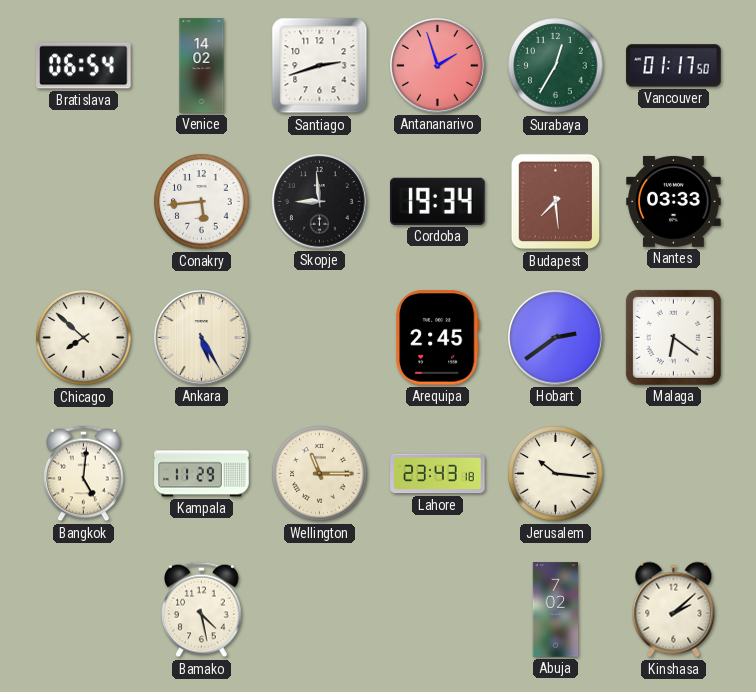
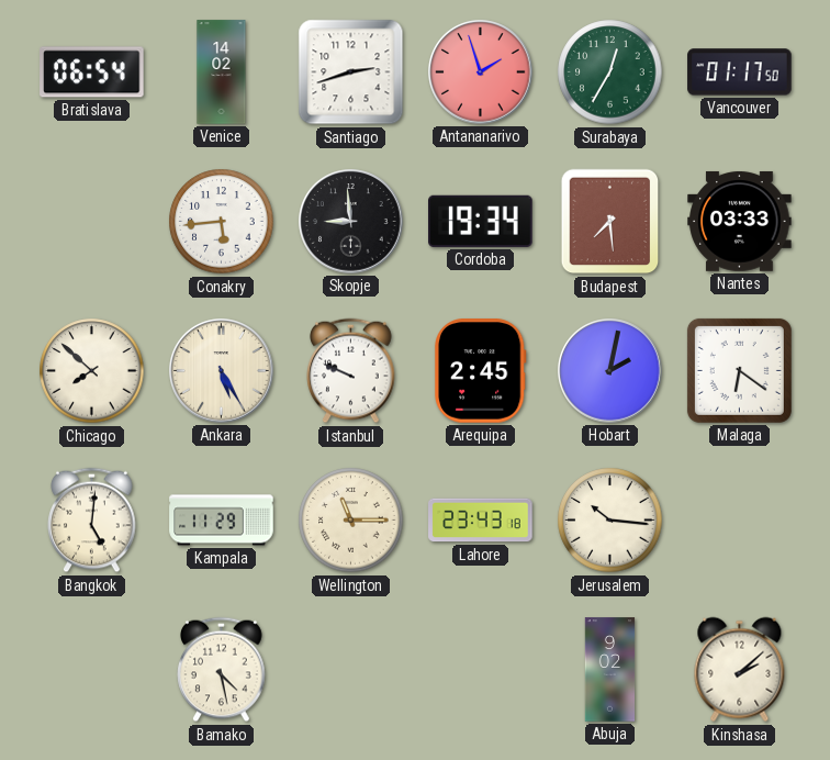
Istanbul: none -> 9:49
Hobart: 2:39 -> 2:02
Abuja: 7:02 -> 9:02
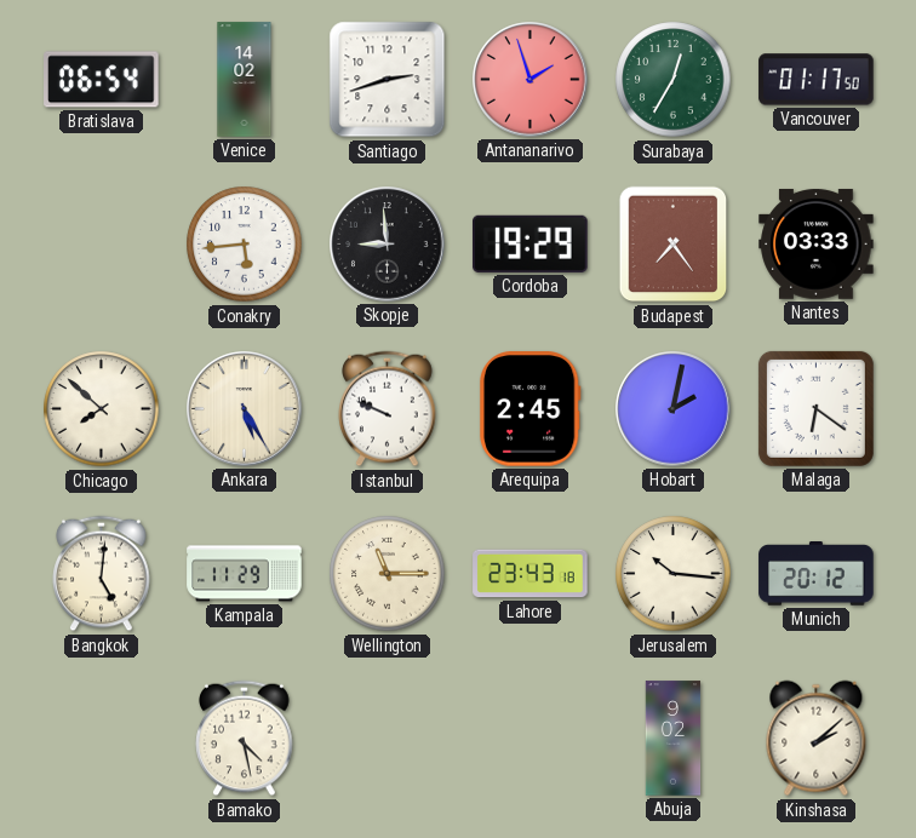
Cordoba: 19:34 -> 19:29
Budapest: 7:29 -> 7:24
Munich: none -> 20:12
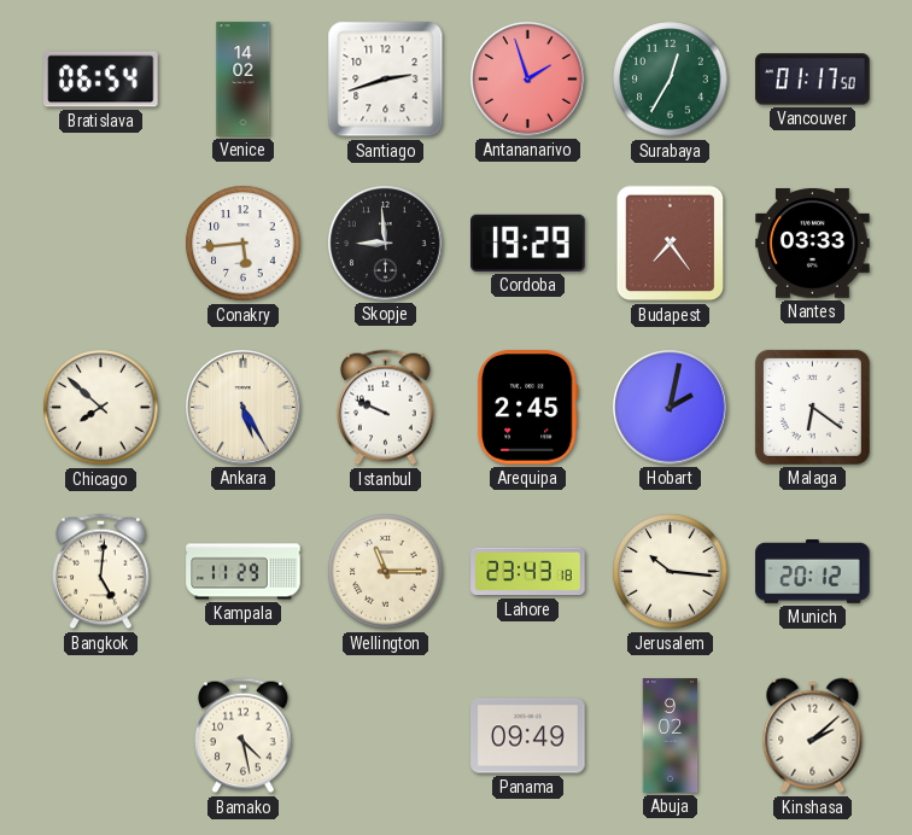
Panama: none -> 09:49
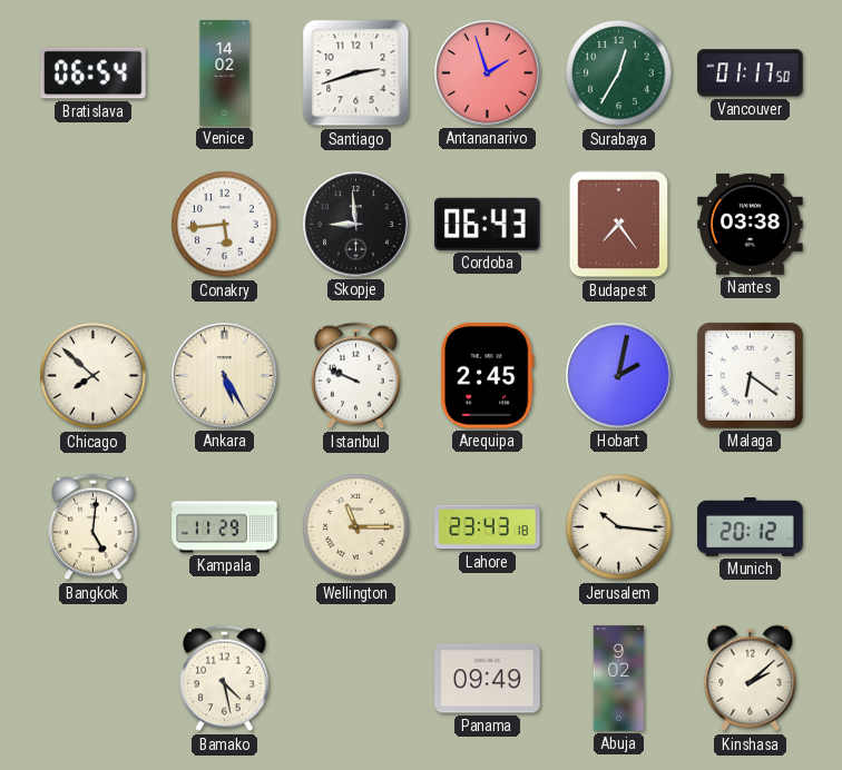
Cordoba: 19:29 -> 06:43
Nantes: 03:33 -> 03:38
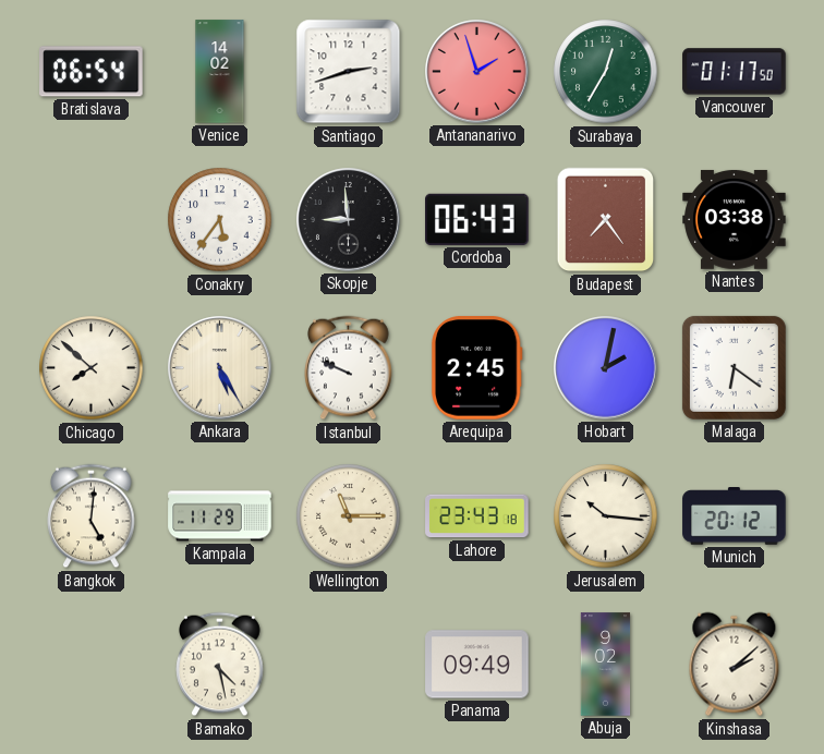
Conakry: 5:44 -> 5:36
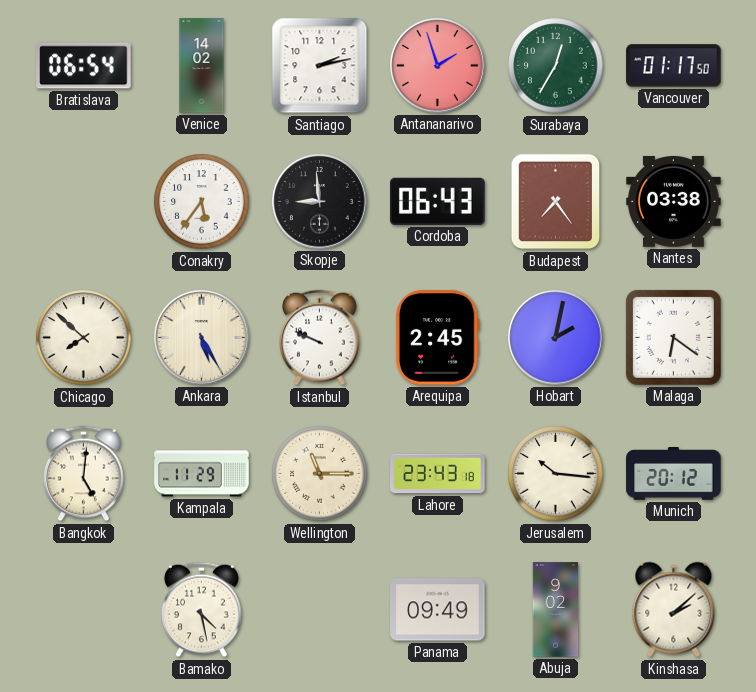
Santiago: 2:42 -> 2:13
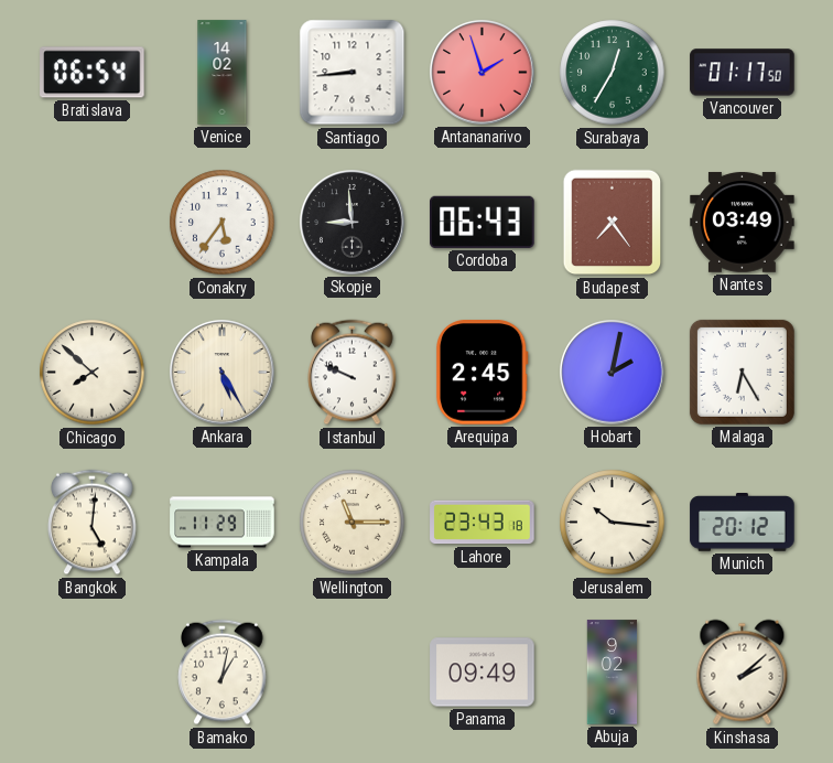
Santiago: 2:13 -> 8:44
Nantes: 03:38 -> 03:49
Malaga: 6:21 -> 6:25
Bamako: 4:28 -> 1:02
